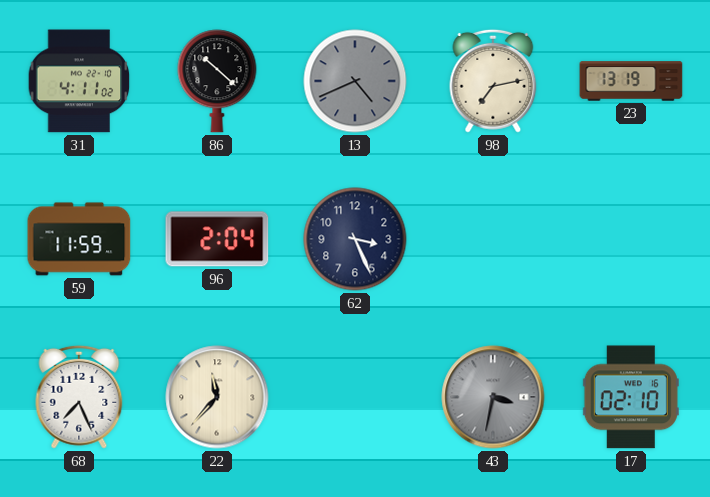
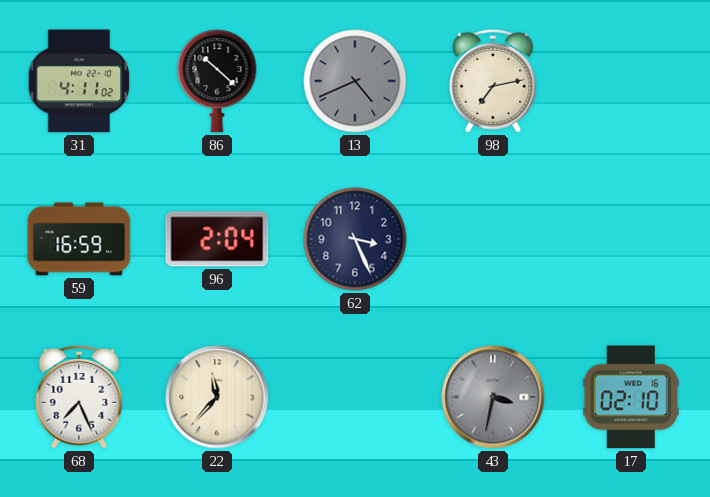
23: 13:19 -> none
59: 11:59 -> 16:59
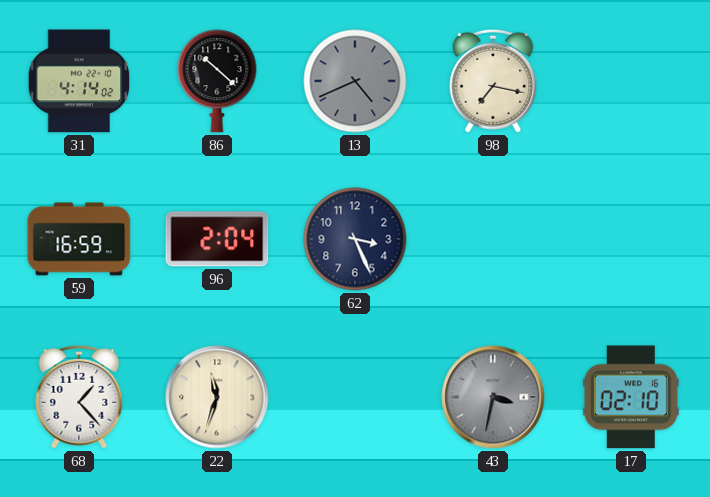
31: 4:11 -> 4:14
98: 7:13 -> 7:17
68: 7:26 -> 1:23
22: 11:37 -> 11:33
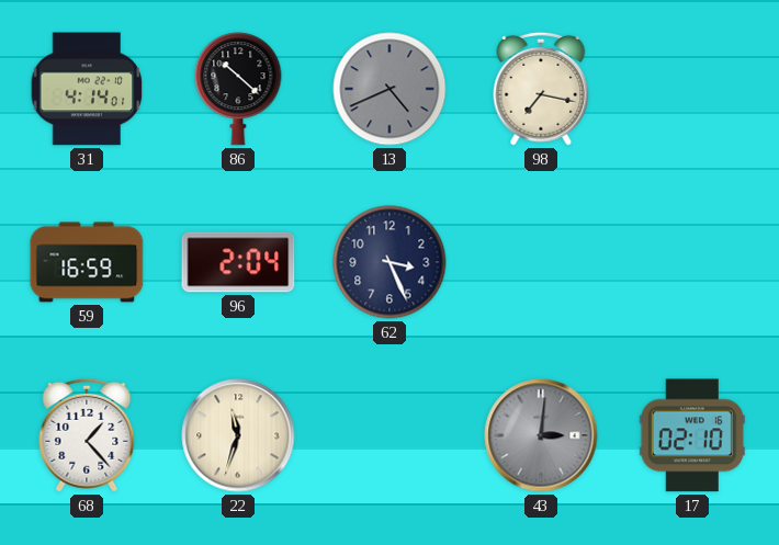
31: 4:14:02 -> 4:14:01
43: 3:32 -> 3:01
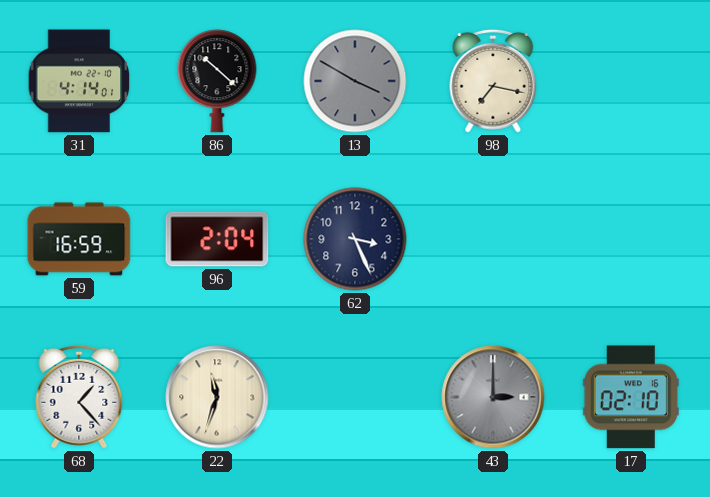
13: 4:41 -> 3:50
43: 3:01 -> 3:00
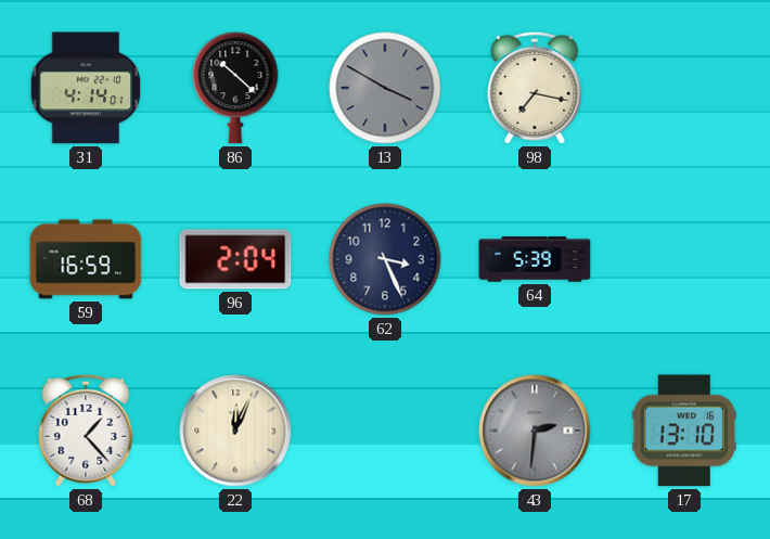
64: none -> 5:39
22: 11:33 -> 12:04
43: 3:00 -> 2:31
17: 02:10 -> 13:10
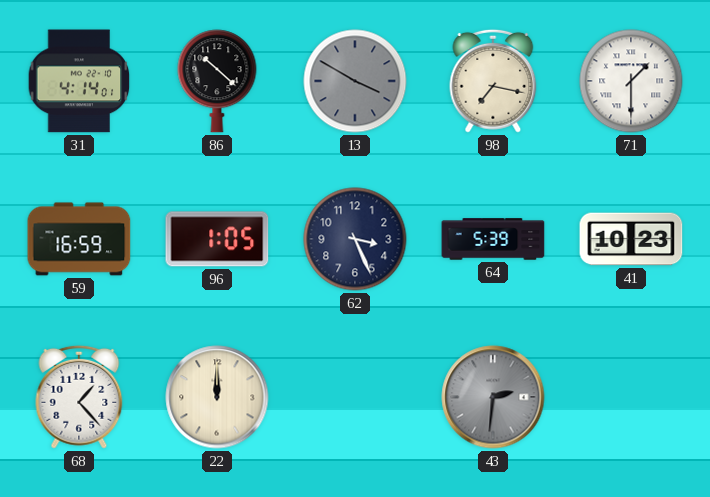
71: none -> 1:30
96: 2:04 -> 1:05
41: none -> 10:23
22: 12:04 -> 12:00
17: 13:10 -> none
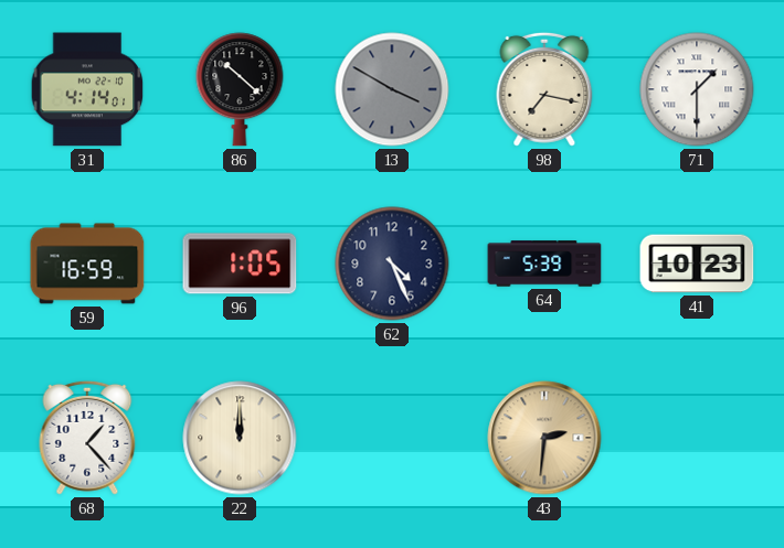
62: 3:26 -> 4:26
43 dial: grey -> champagne
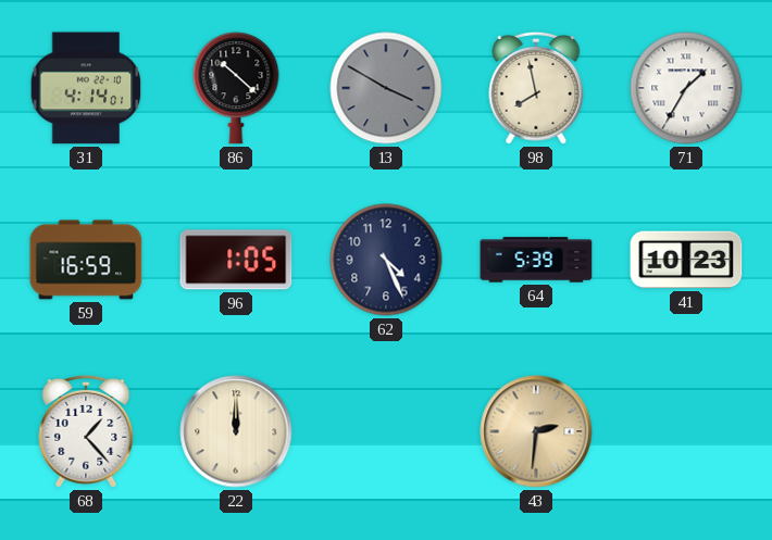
98: 7:17 -> 7:58
71: 1:30 -> 1:35
